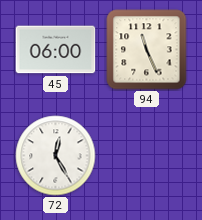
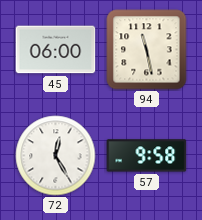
94: 11:26 -> 11:28
57: none -> 9:58
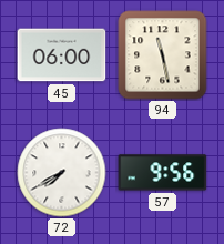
72: 12:25 -> 7:40
57: 9:58 -> 9:56
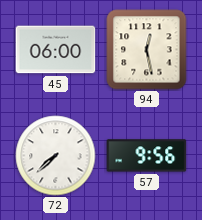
94: 11:28 -> 12:28
72: 7:40 -> 7:38
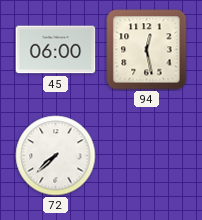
57: 9:56 -> none
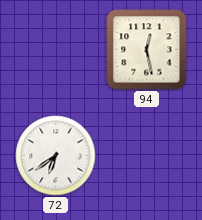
45: 06:00 -> none
72: 7:38 -> 6:39
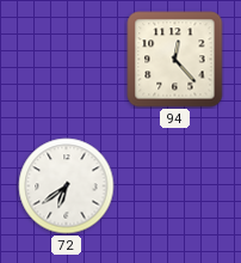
94: 12:28 -> 12:23
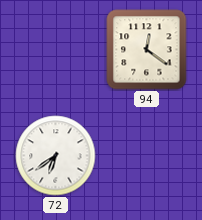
94: 12:23 -> 12:21
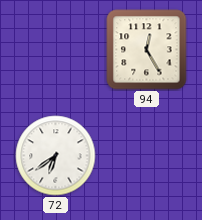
94: 12:21 -> 12:25
